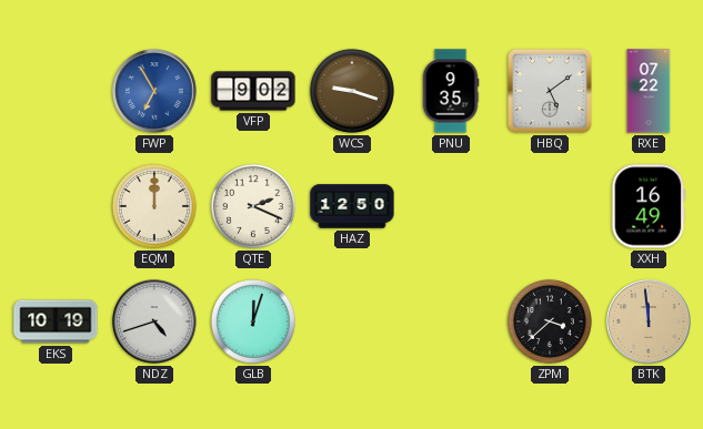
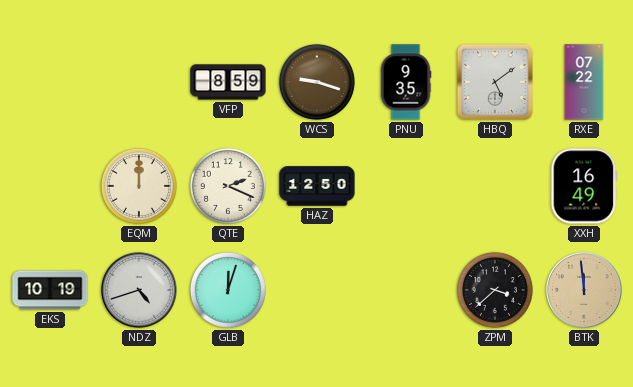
FWP: 6:55 -> none
VFP: 9:02 -> 8:59
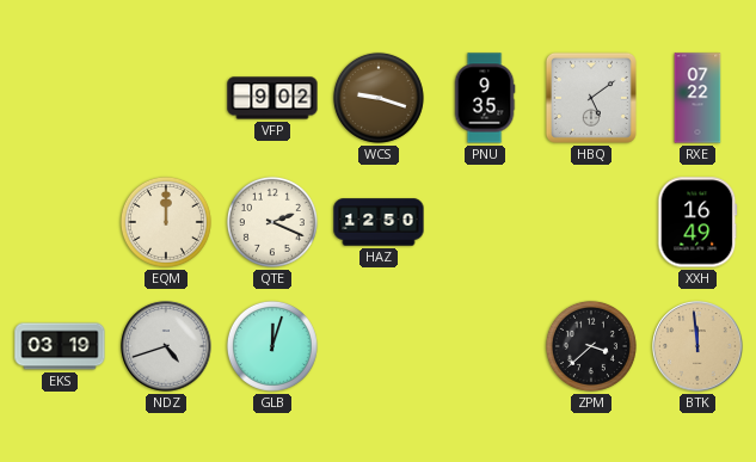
VFP: 8:59 -> 9:02
EKS: 10:19 -> 03:19
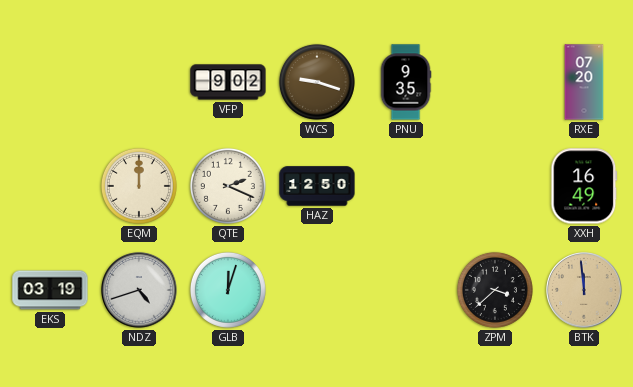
HBQ: 5:09 -> none
RXE: 07:22 -> 07:20
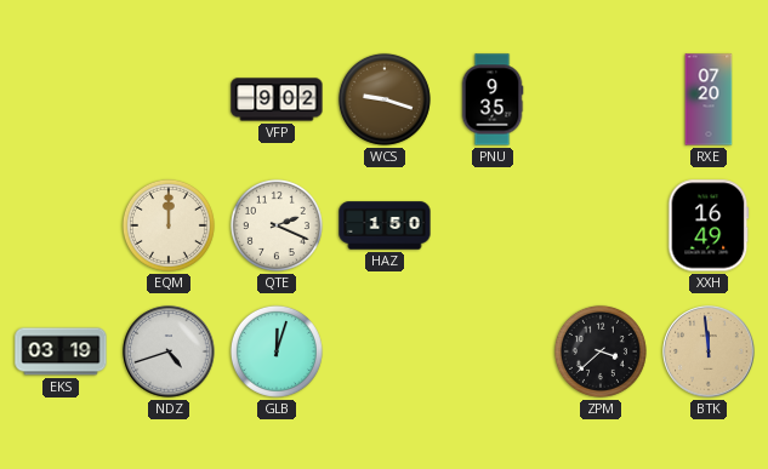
HAZ: 12:50 -> 1:50
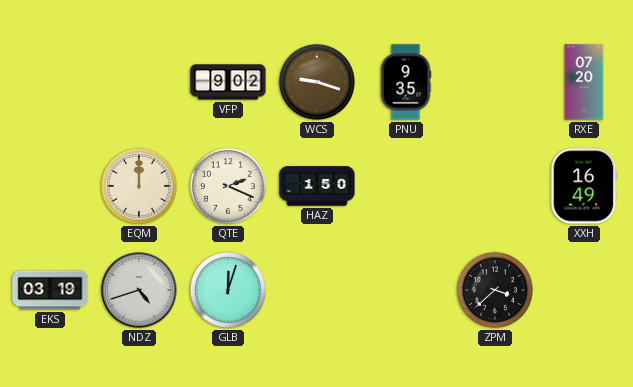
BTK: 11:59 -> none
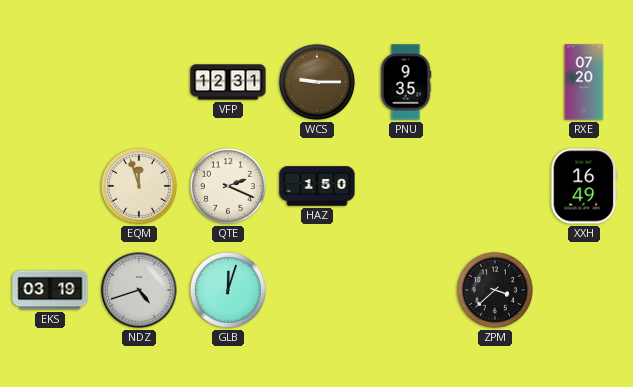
VFP: 9:02 -> 12:31
WCS: 9:18 -> 9:15
EQM: 12:00 -> 11:57
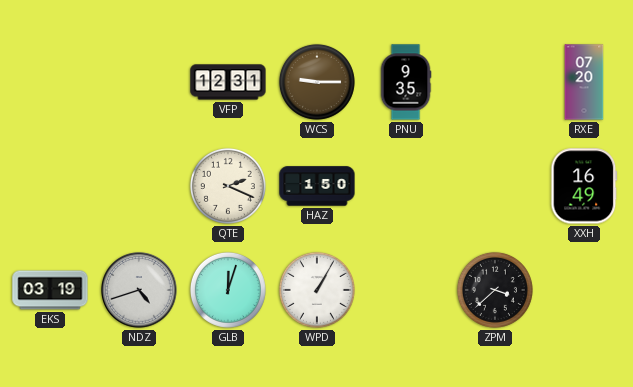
EQM: 11:57 -> none
WPD: none -> 1:05
